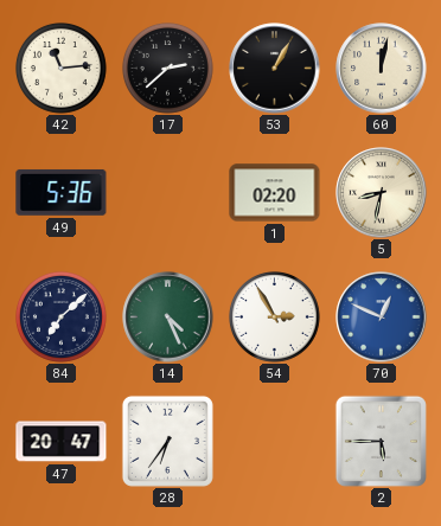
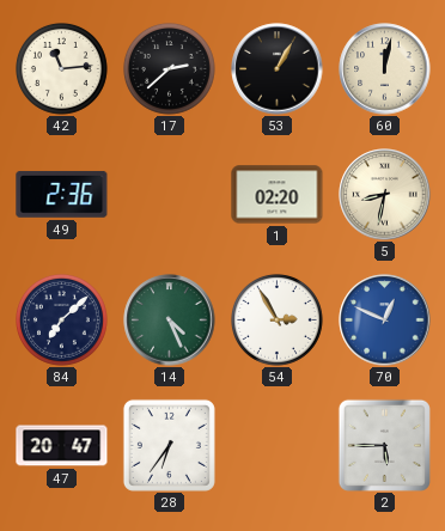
49: 5:36 -> 2:36
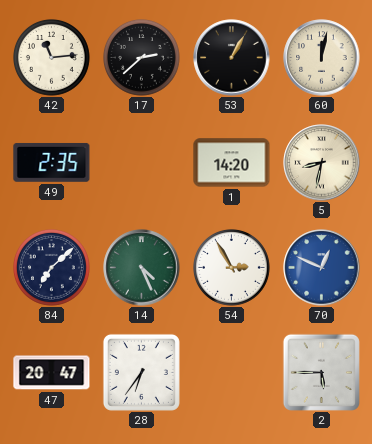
49: 2:36 -> 2:35
1: 02:20 -> 14:20
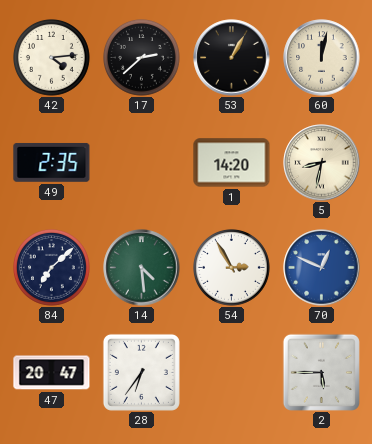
42: 11:14 -> 4:14
14: 4:26 -> 4:29
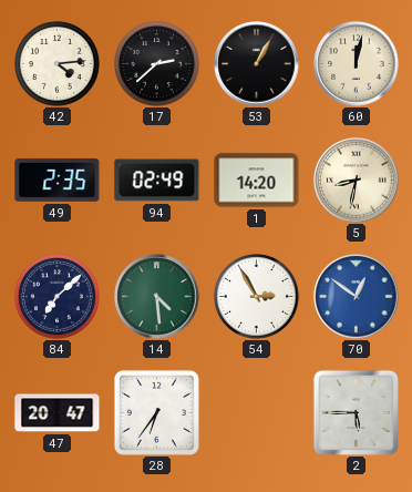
94: none -> 02:49
70: 12:49 -> 12:51
